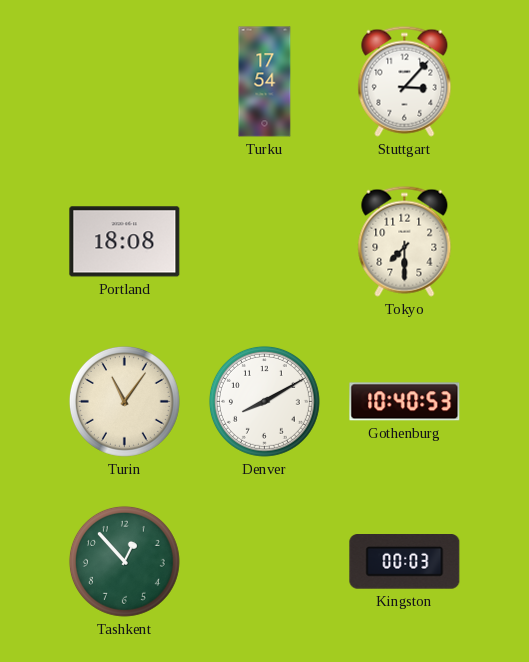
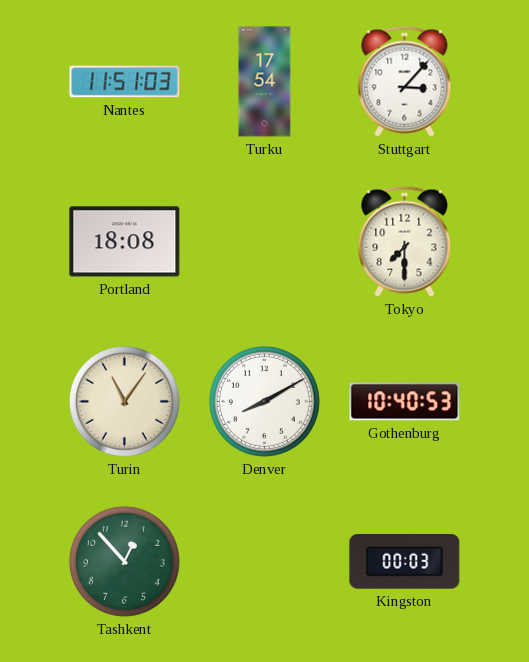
Nantes: none -> 11:51
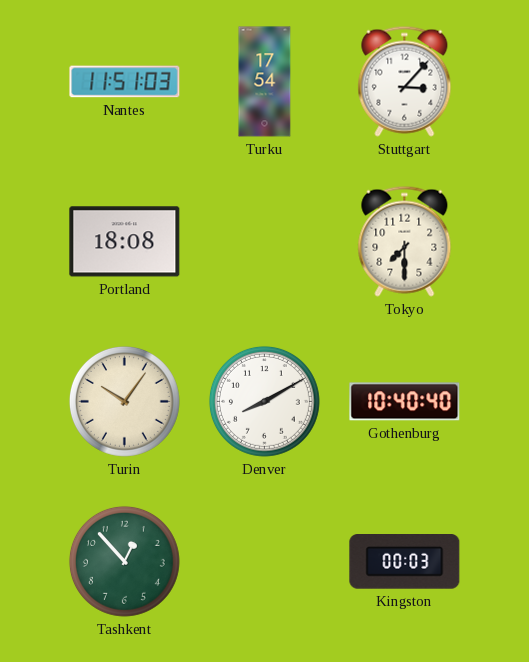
Turin: 11:06 -> 10:06
Gothenburg: 10:40:53 -> 10:40:40
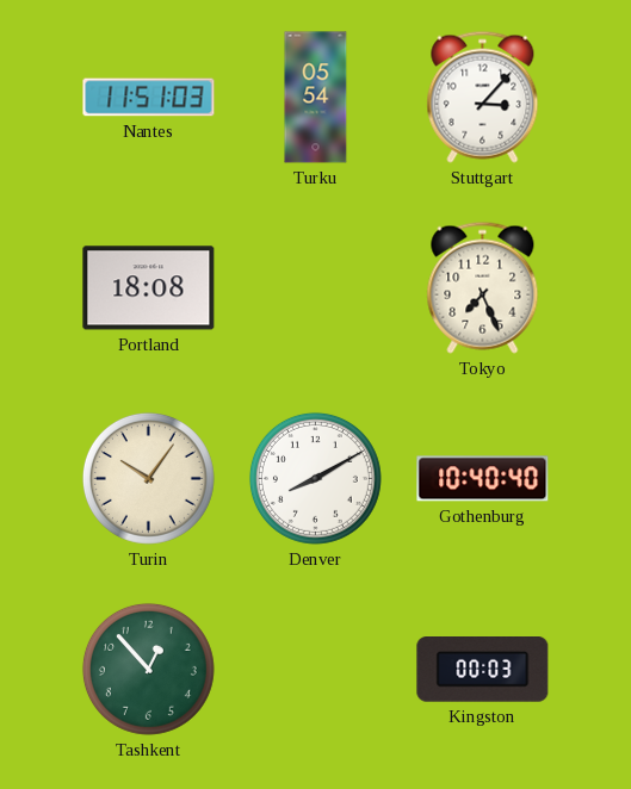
Turku: 17:54 -> 05:54
Tokyo: 7:30 -> 7:26
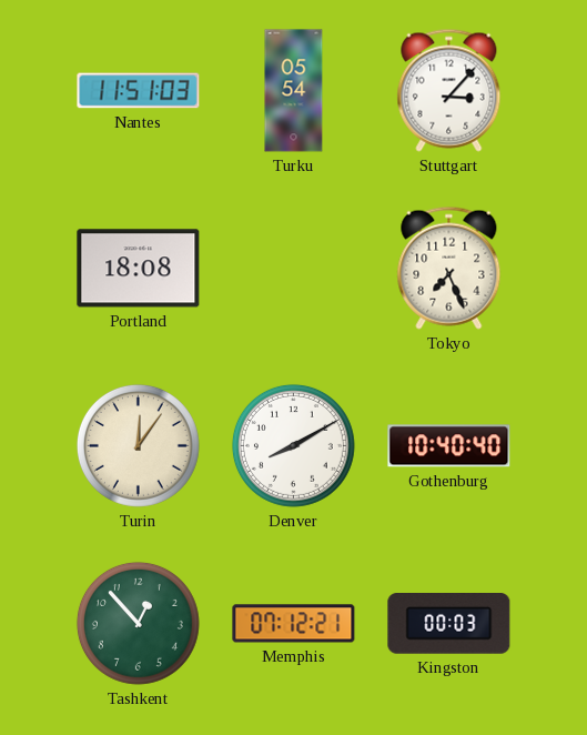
Turin: 10:06 -> 12:06
Memphis: none -> 07:12
